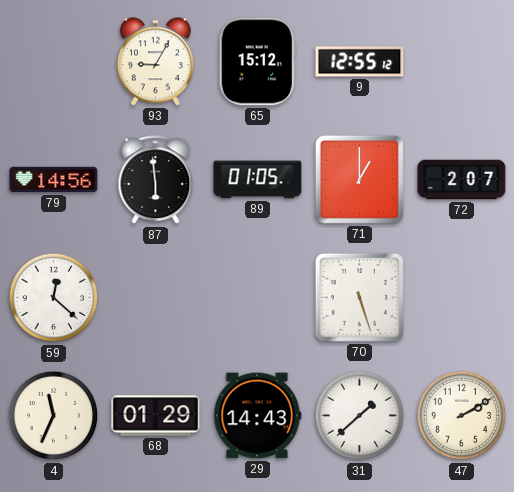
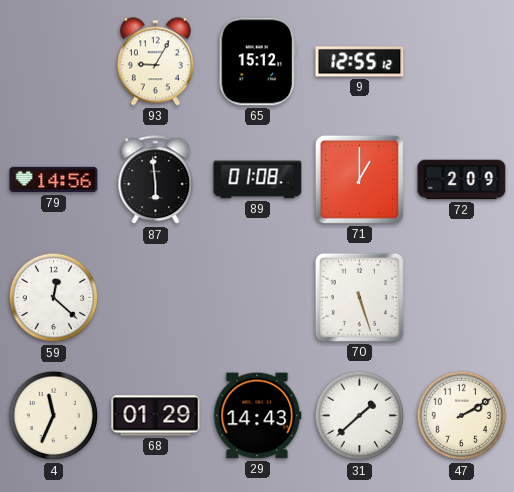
89: 01:05 -> 01:08
72: 2:07 -> 2:09
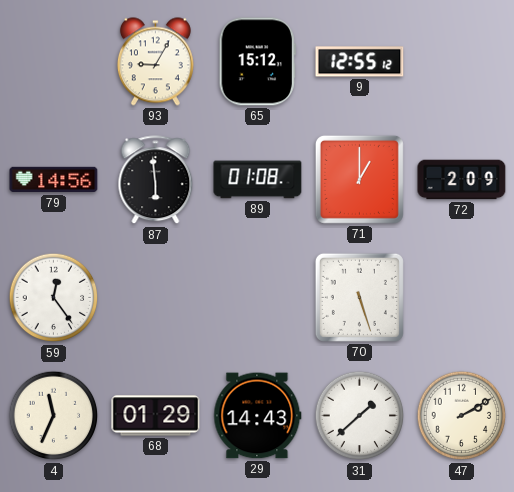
59: 12:22 -> 12:24
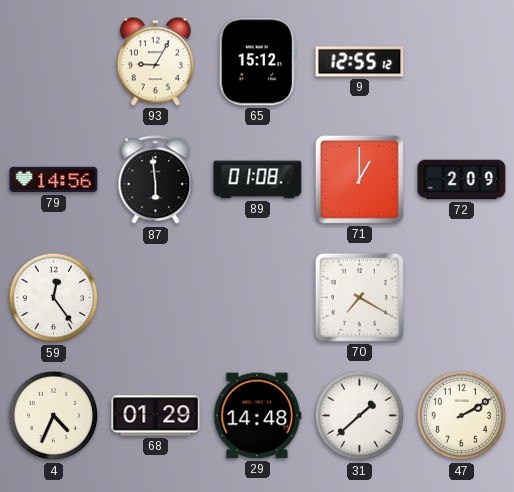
70: 5:27 -> 7:20
4: 11:34 -> 4:34
29: 14:43 -> 14:48
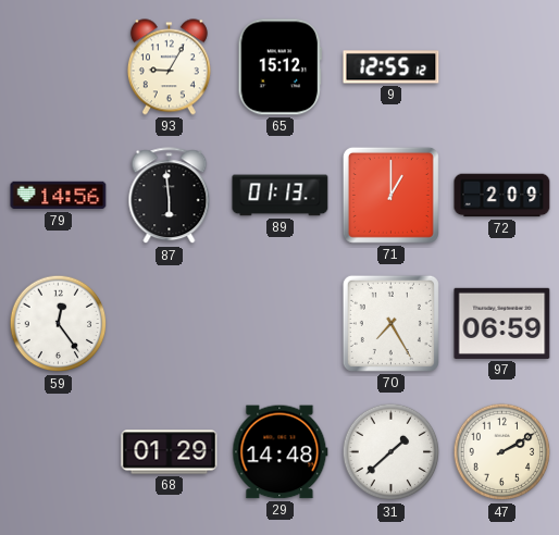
89: 01:08 -> 01:13
70: 7:20 -> 7:25
97: none -> 06:59
4: 4:34 -> none
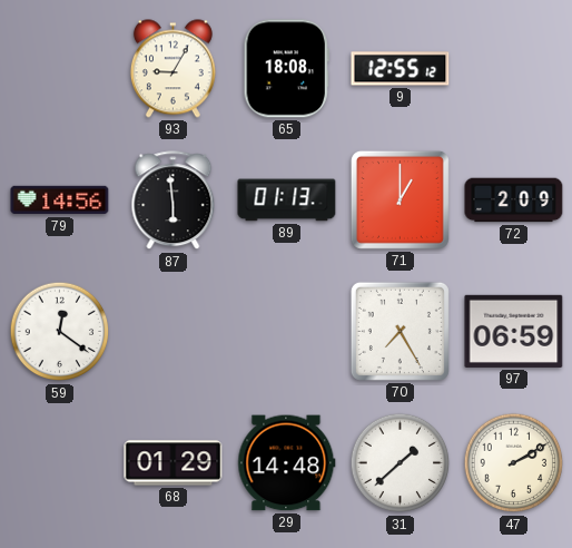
65: 15:12 -> 18:08
59: 12:24 -> 12:21
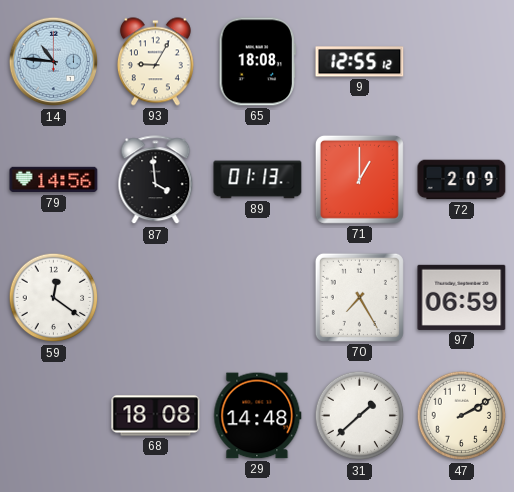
14: none -> 10:46
87: 5:59 -> 3:59
68: 01:29 -> 18:08
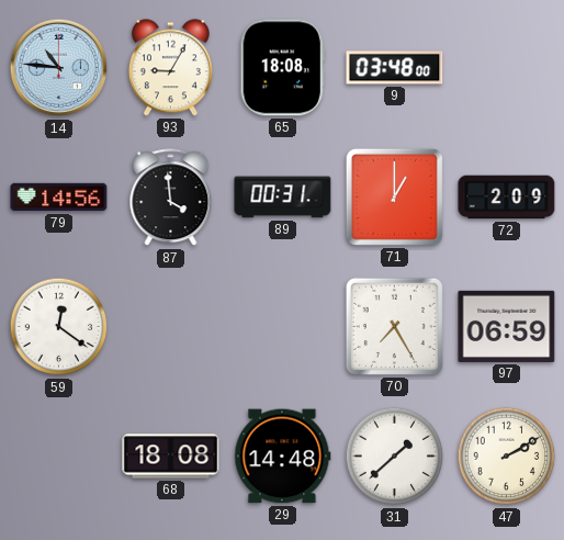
9: 12:55 -> 03:48
89: 01:13 -> 00:31
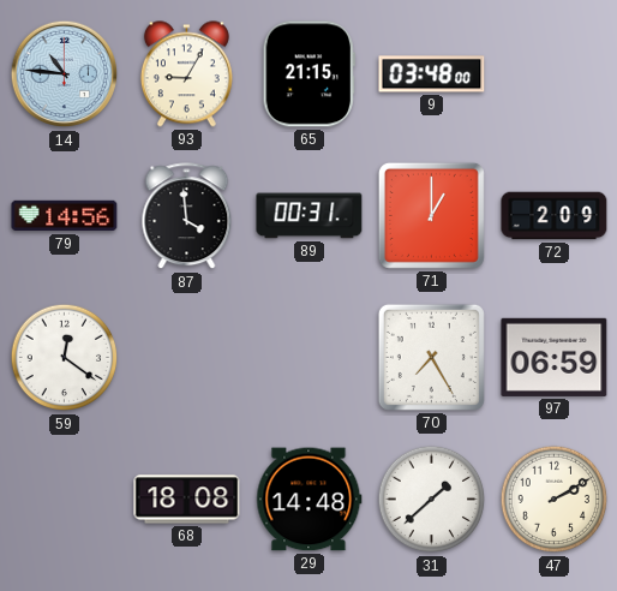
65: 18:08 -> 21:15
